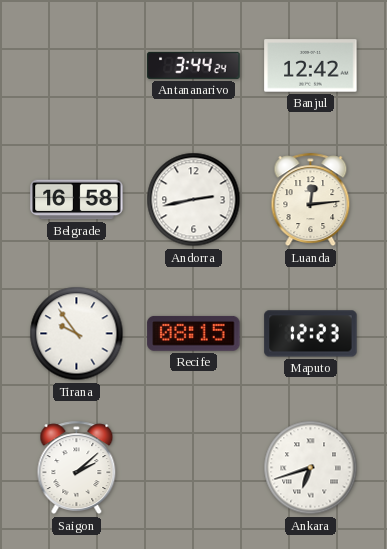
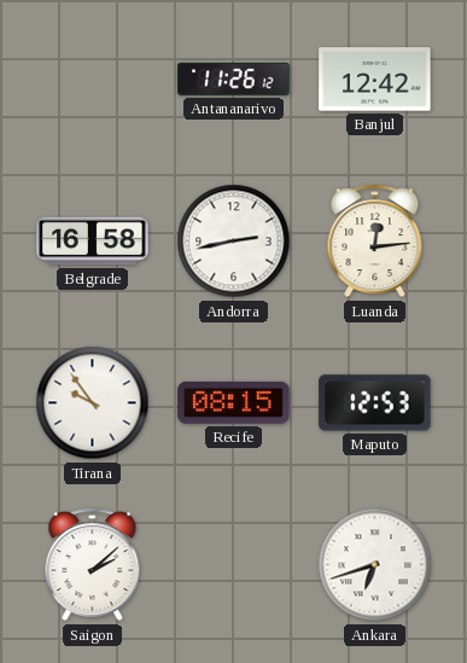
Antananarivo: 3:44 -> 11:26
Maputo: 12:23 -> 12:53
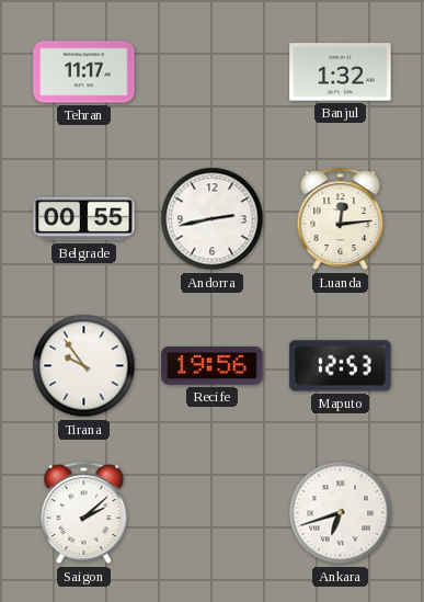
Tehran: none -> 11:17
Antananarivo: 11:26 -> none
Banjul: 12:42 -> 1:32
Belgrade: 16:58 -> 00:55
Recife: 08:15 -> 19:56
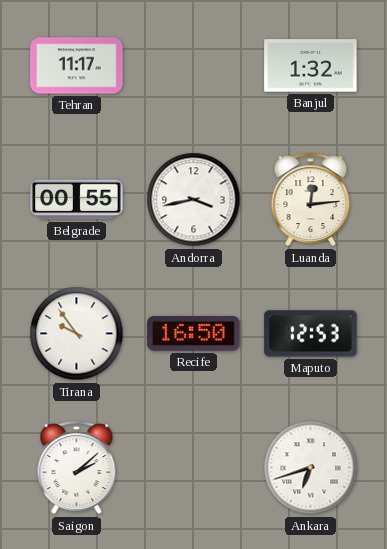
Andorra: 2:43 -> 3:43
Recife: 19:56 -> 16:50
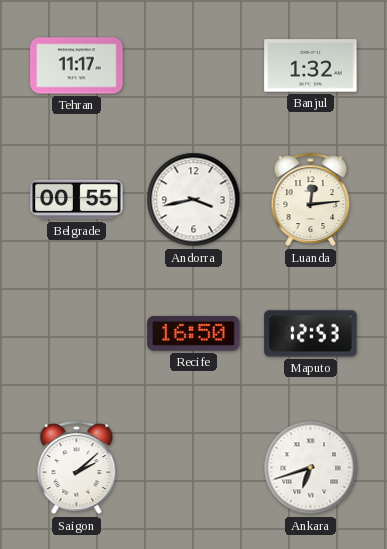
Tirana: 9:54 -> none
